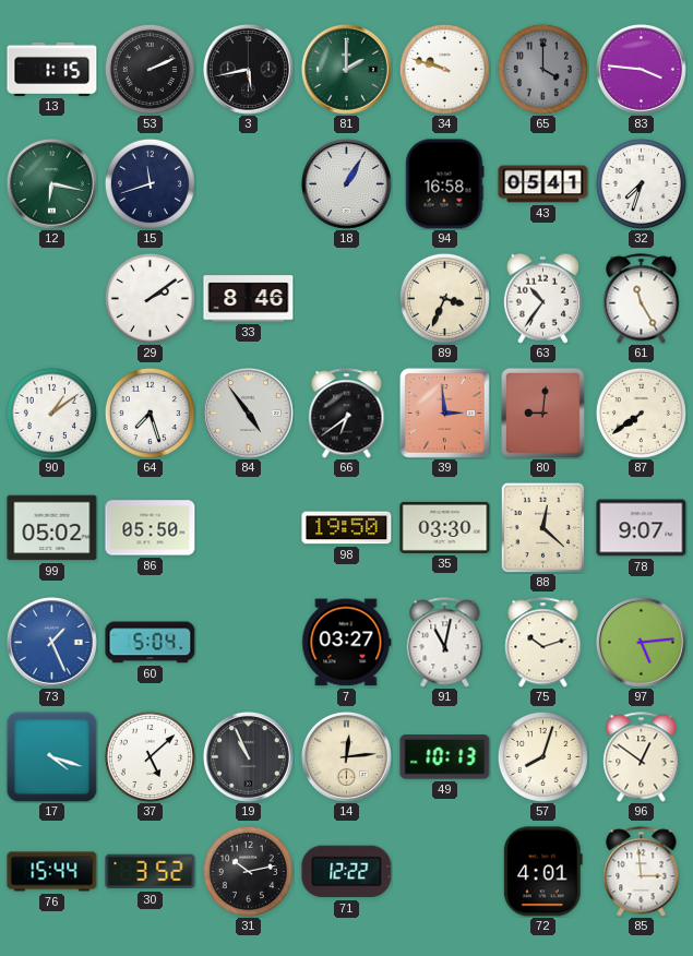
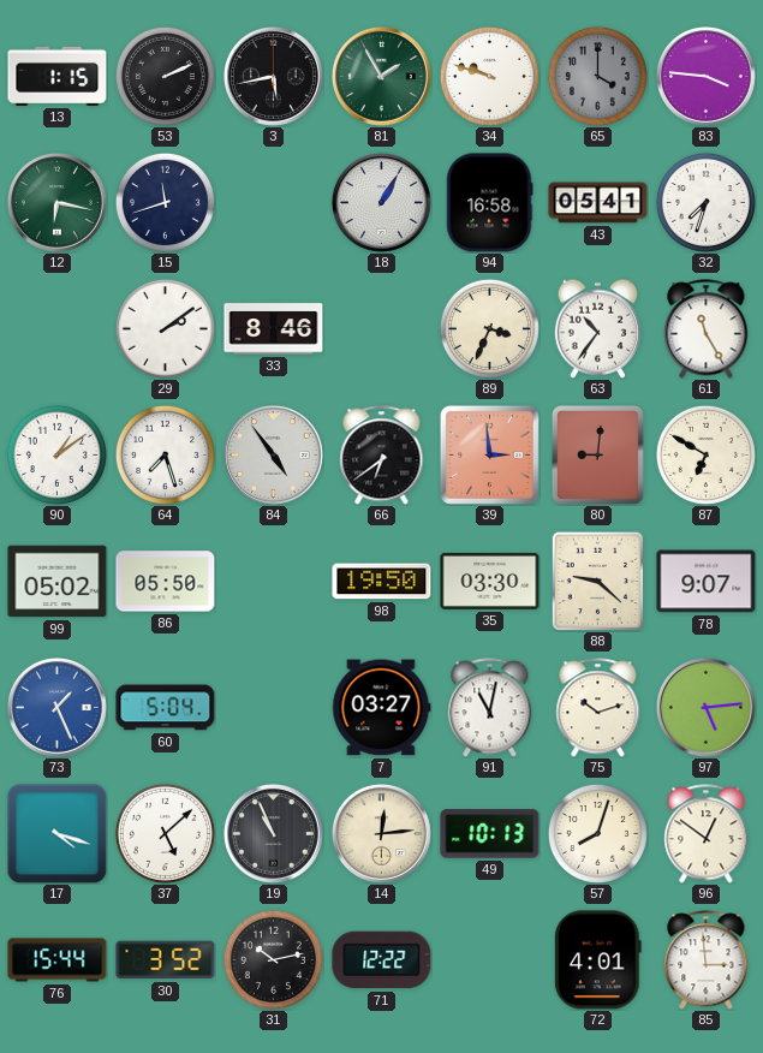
81: 2:00 -> 1:55
87: 7:39 -> 6:50
88: 12:22 -> 9:22
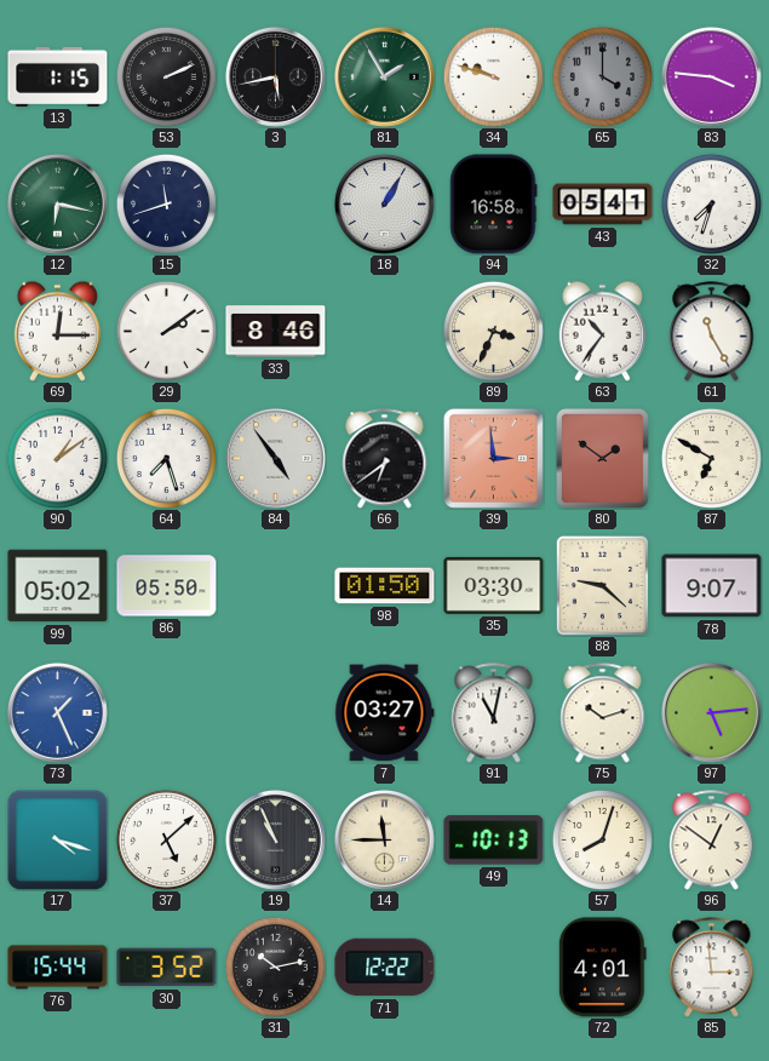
69: none -> 12:15
80: 9:01 -> 1:51
98: 19:50 -> 01:50
60: 5:04 -> none
14: 12:14 -> 11:45
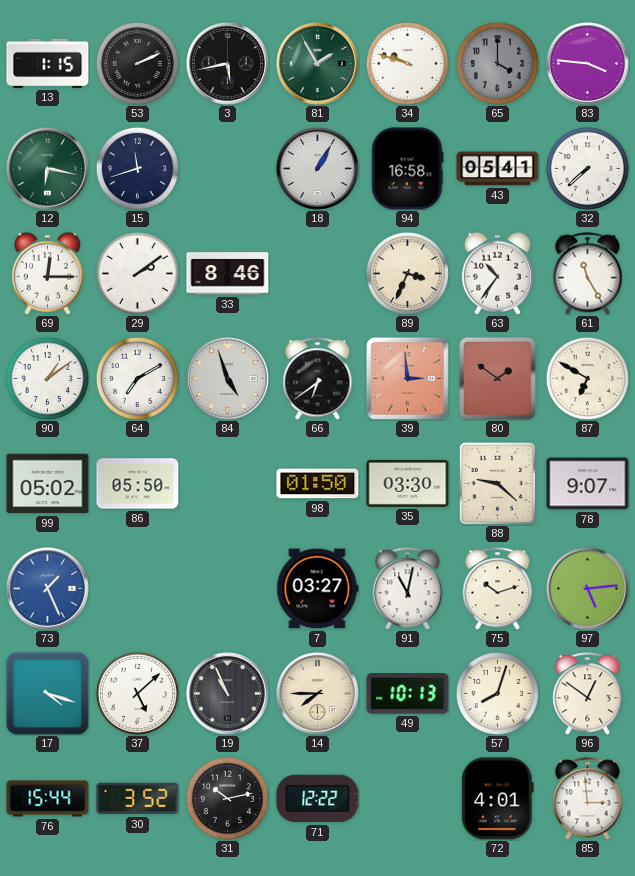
32: 7:33 -> 7:38
64: 7:27 -> 7:10
84: 4:54 -> 4:57
14: 11:45 -> 7:45
